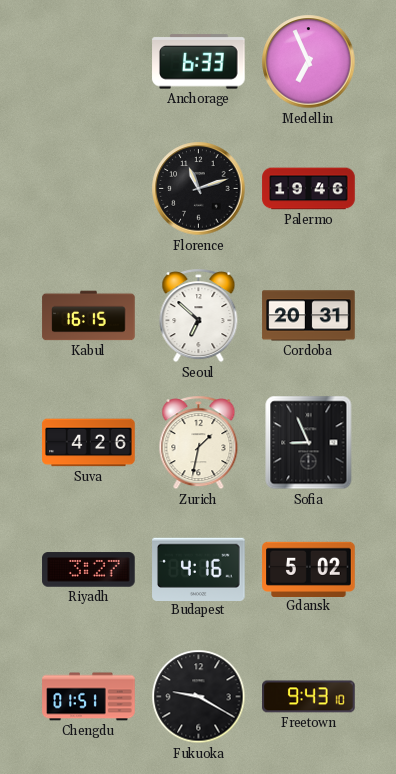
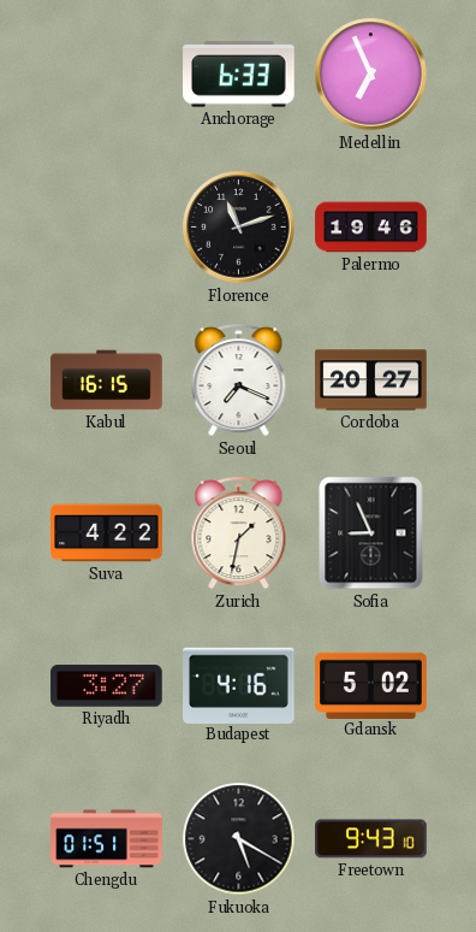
Seoul: 6:52 -> 7:19
Cordoba: 20:31 -> 20:27
Suva: 4:26 -> 4:22
Fukuoka: 9:20 -> 5:20
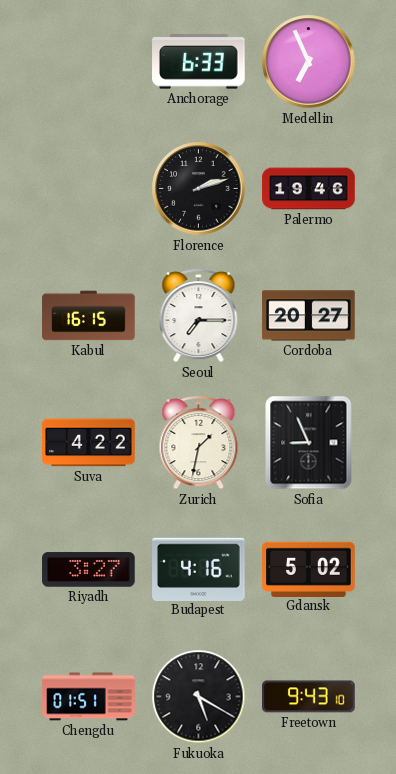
Florence: 11:12 -> 2:12
Seoul: 7:19 -> 7:15
